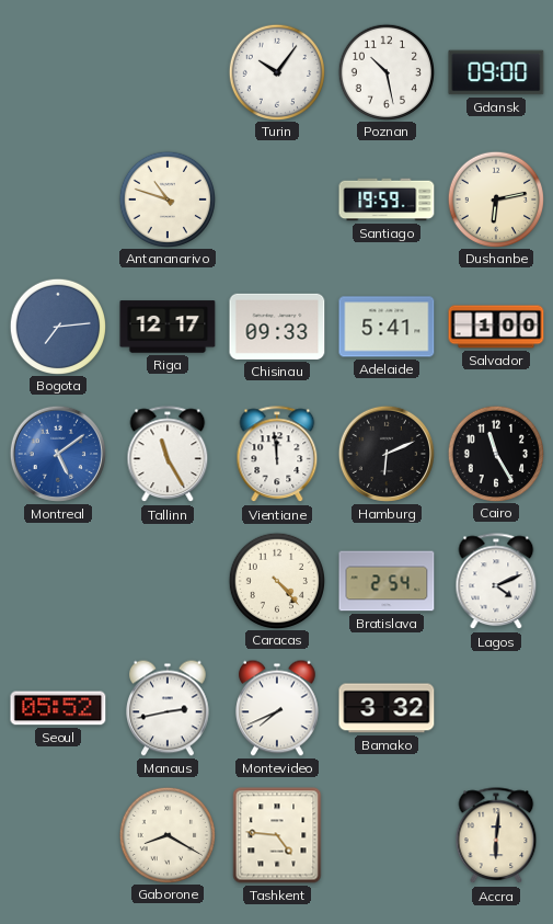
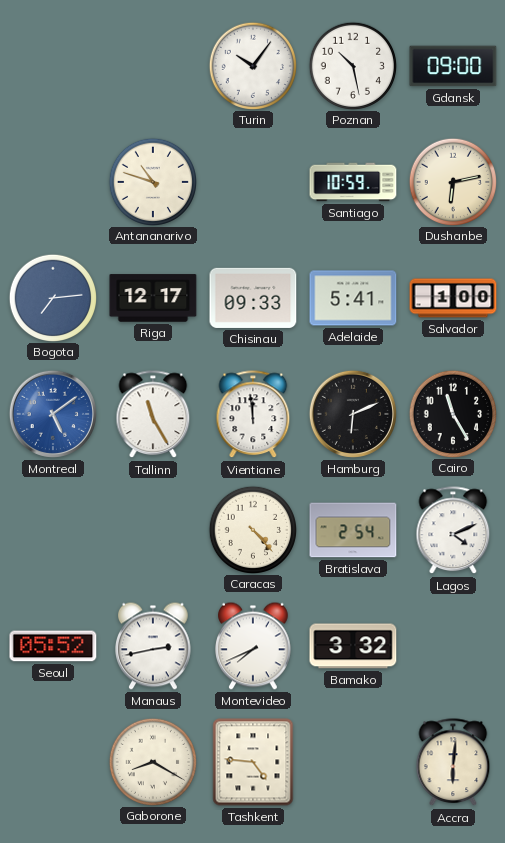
Santiago: 19:59 -> 10:59
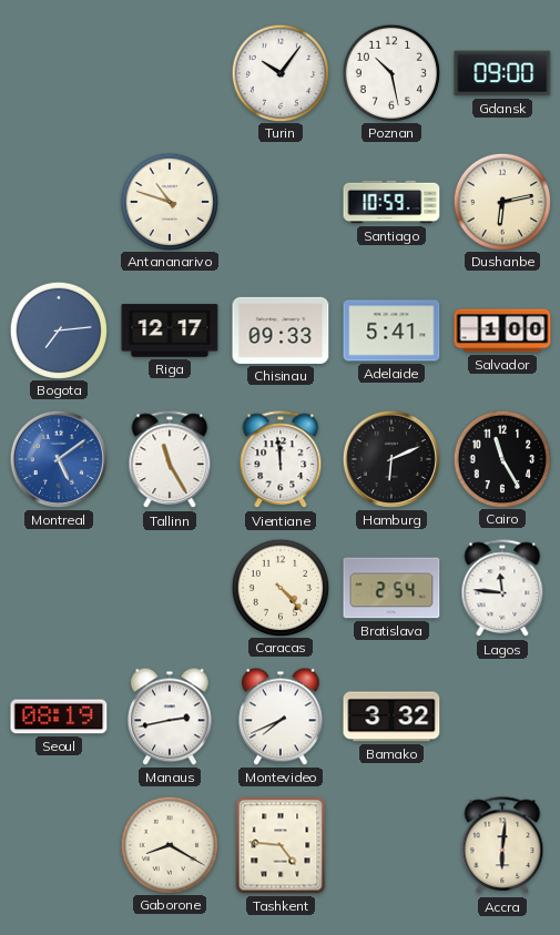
Lagos: 4:11 -> 11:46
Seoul: 05:52 -> 08:19
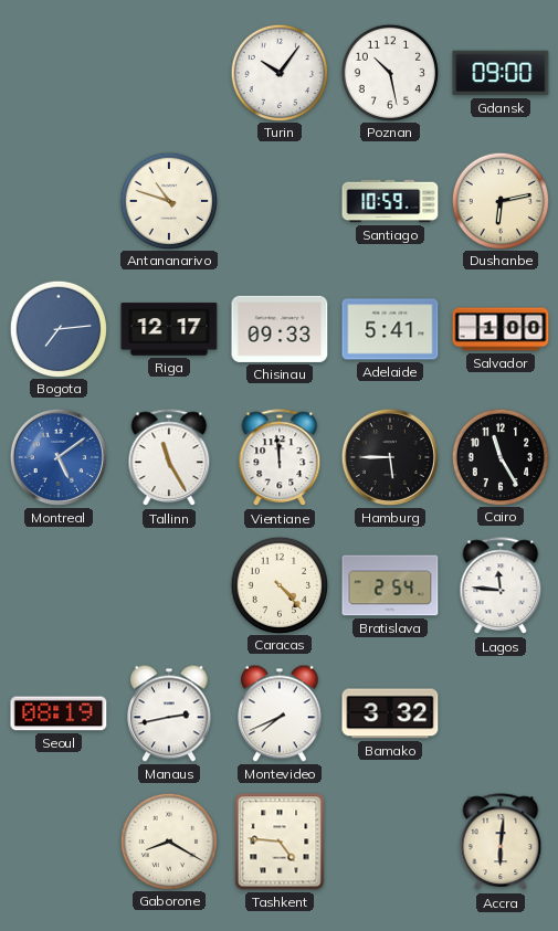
Hamburg: 6:11 -> 5:45
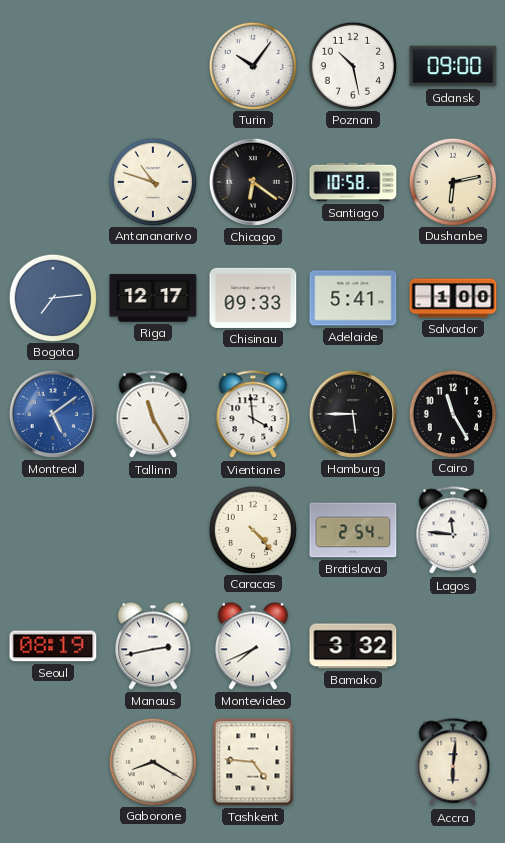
Chicago: none -> 6:21
Santiago: 10:59 -> 10:58
Vientiane: 11:59 -> 3:59
